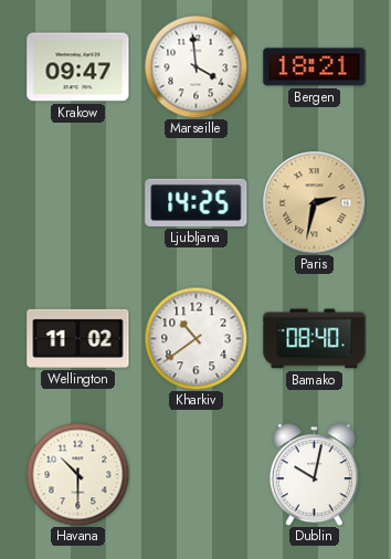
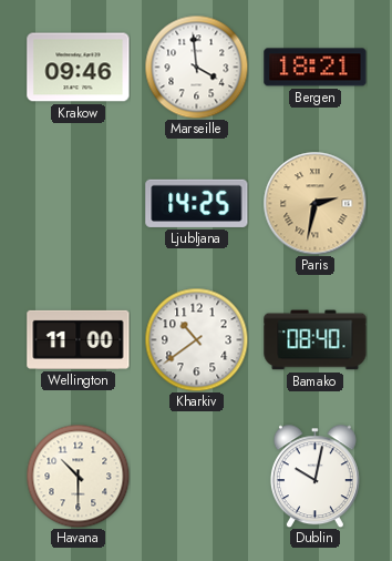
Krakow: 09:47 -> 09:46
Wellington: 11:02 -> 11:00
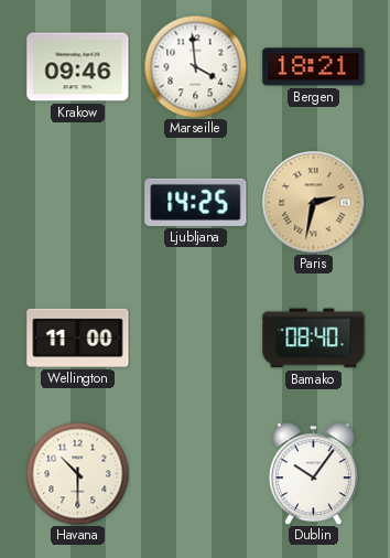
Kharkiv: 10:39 -> none
Dublin: 10:02 -> 10:06
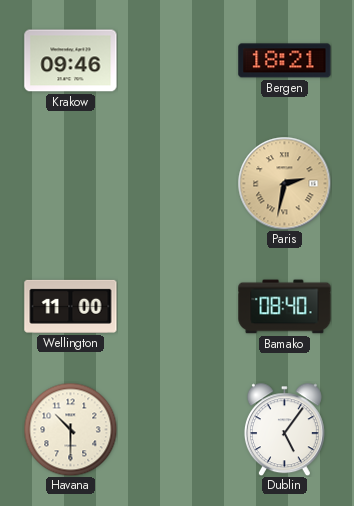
Marseille: 3:59 -> none
Ljubljana: 14:25 -> none
Dublin: 10:06 -> 5:06
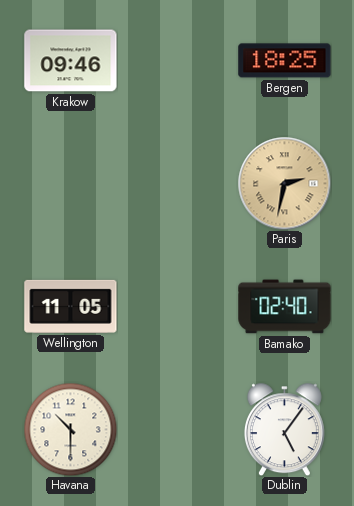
Bergen: 18:21 -> 18:25
Wellington: 11:00 -> 11:05
Bamako: 08:40 -> 02:40
